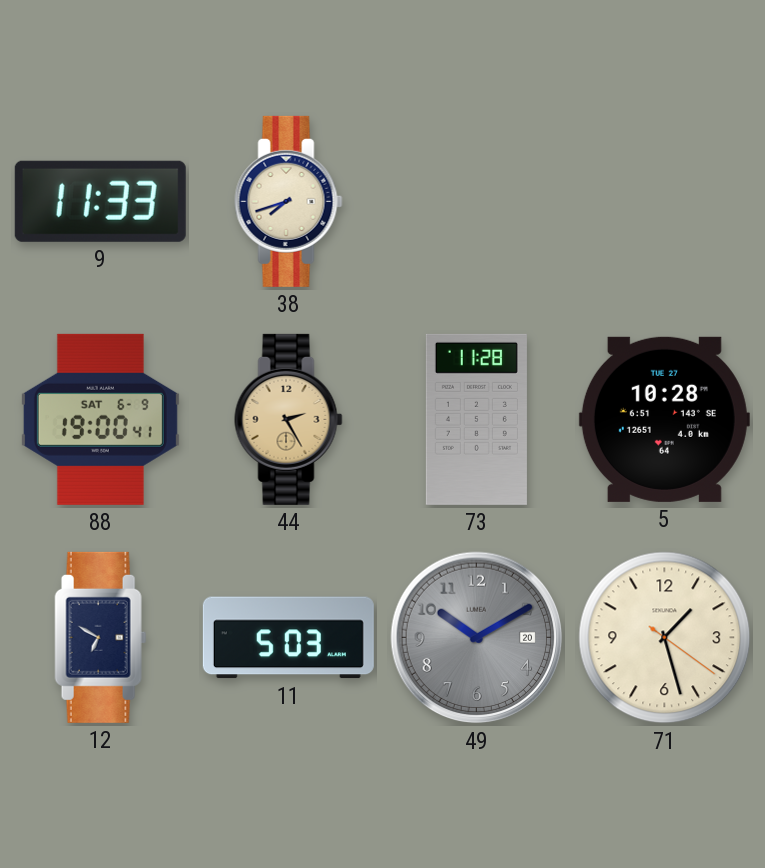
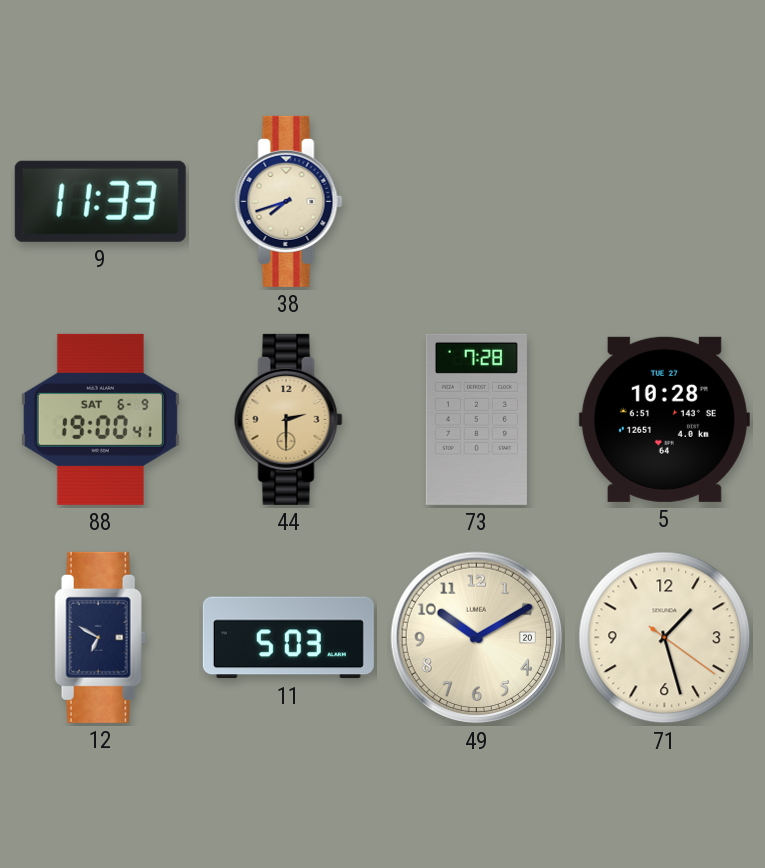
44: 2:25 -> 2:30
73: 11:28 -> 7:28
49 dial: grey -> cream
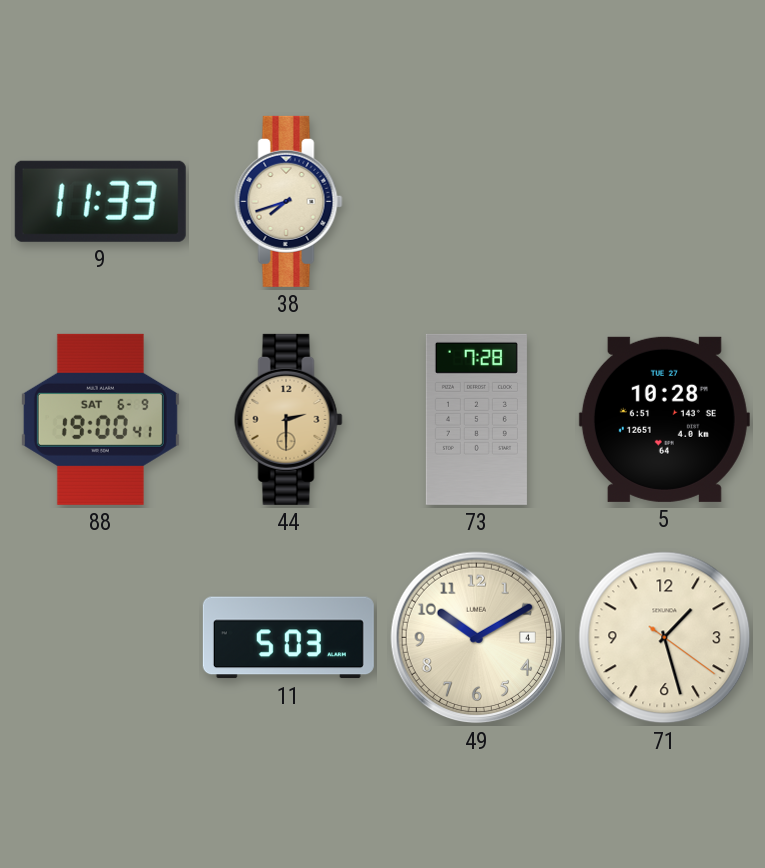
12: 6:50 -> none
49 date: 20 -> 4
